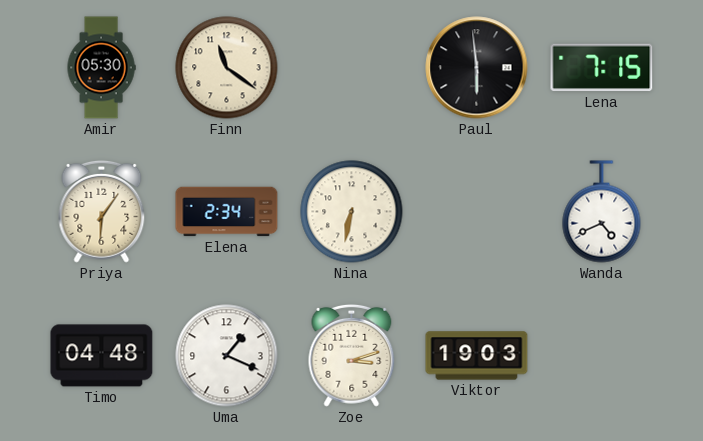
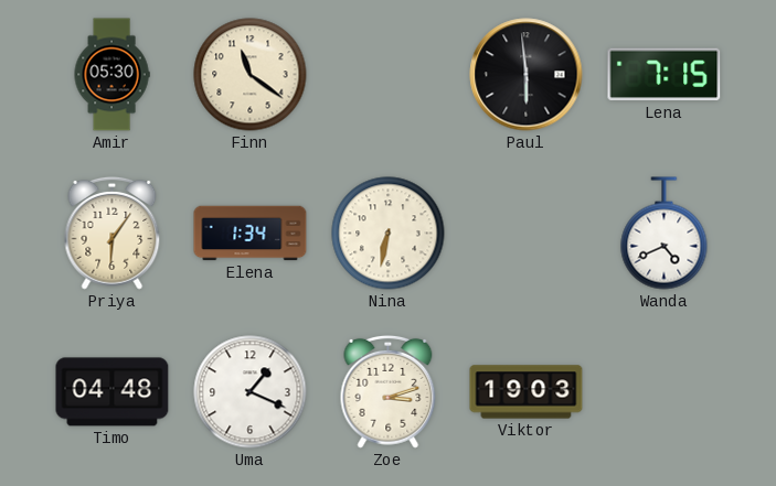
Elena: 2:34 -> 1:34
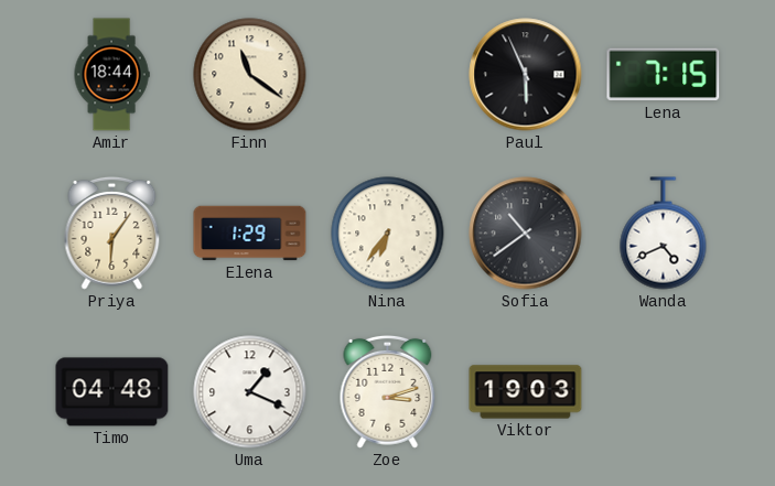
Amir: 05:30 -> 18:44
Paul: 5:59 -> 5:56
Elena: 1:34 -> 1:29
Nina: 6:32 -> 6:36
Sofia: none -> 10:39
